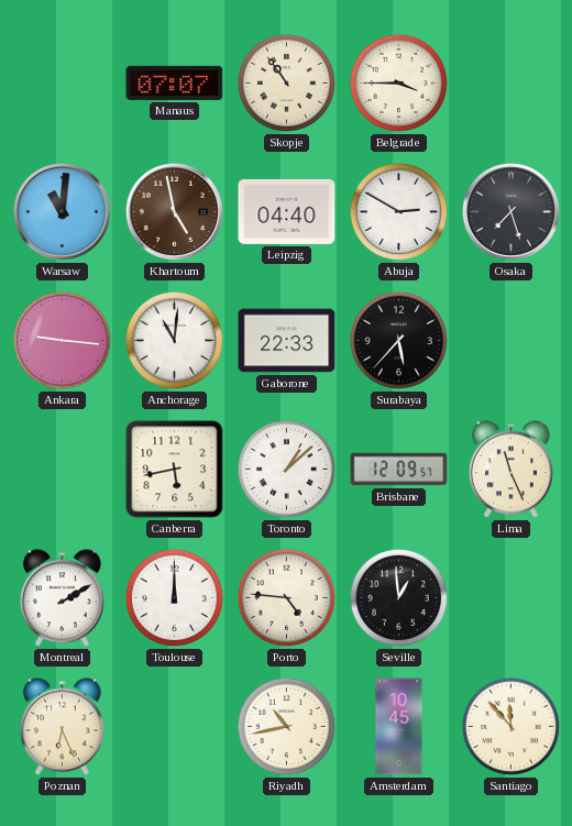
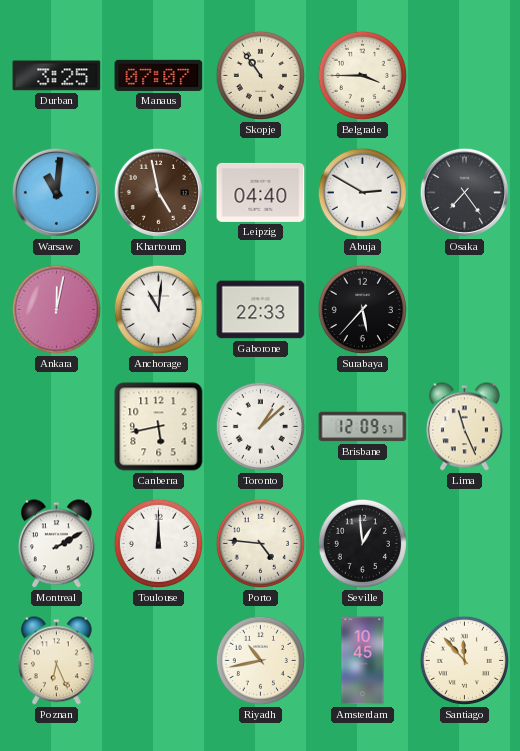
Durban: none -> 3:25
Osaka: 7:27 -> 7:24
Ankara: 9:16 -> 12:02
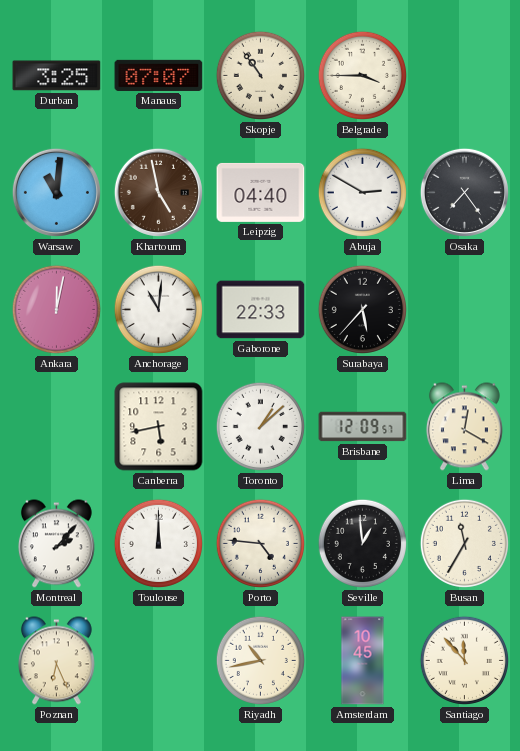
Lima: 11:26 -> 12:20
Montreal: 2:10 -> 2:07
Busan: none -> 11:35
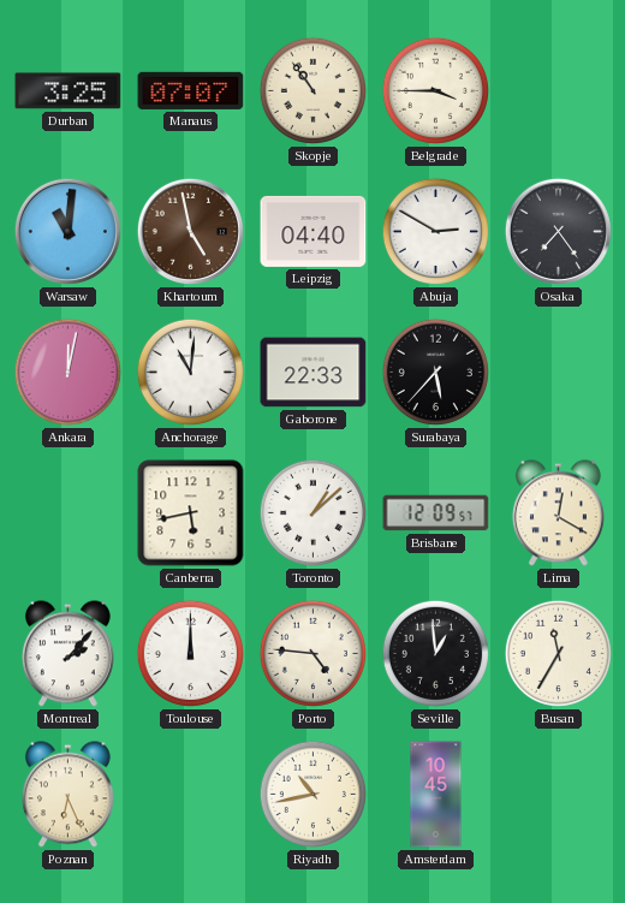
Santiago: 11:53 -> none
